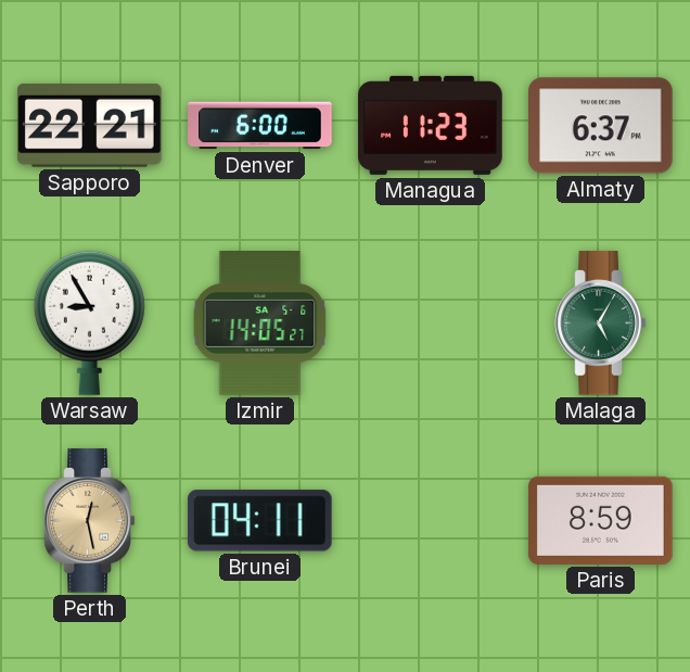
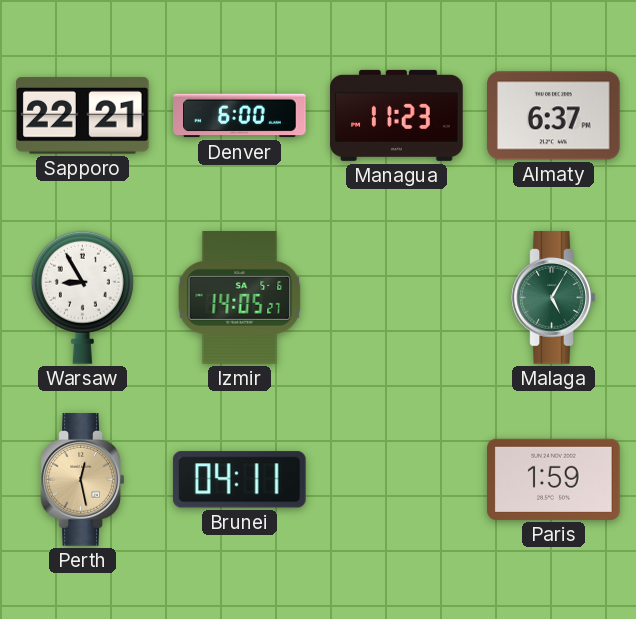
Paris: 8:59 -> 1:59
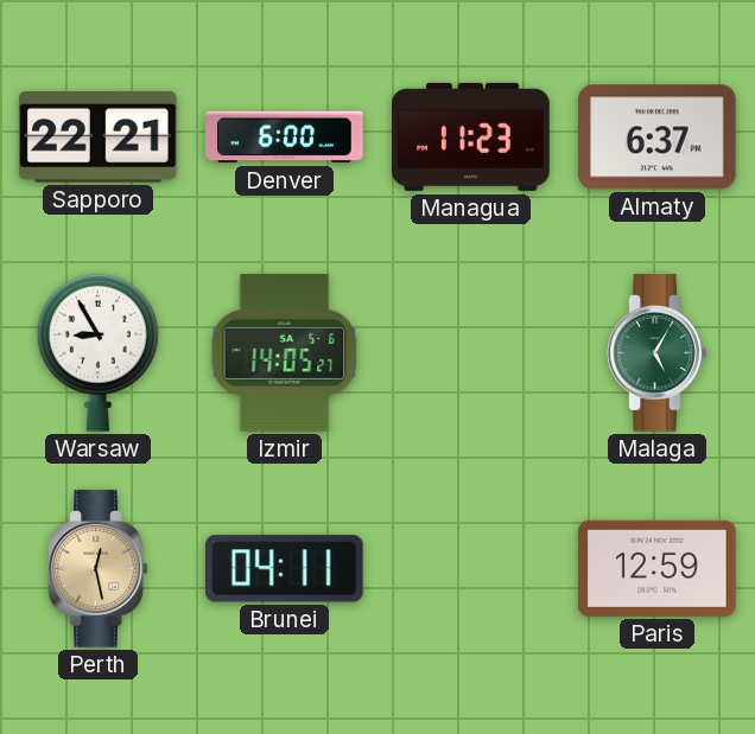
Paris: 1:59 -> 12:59
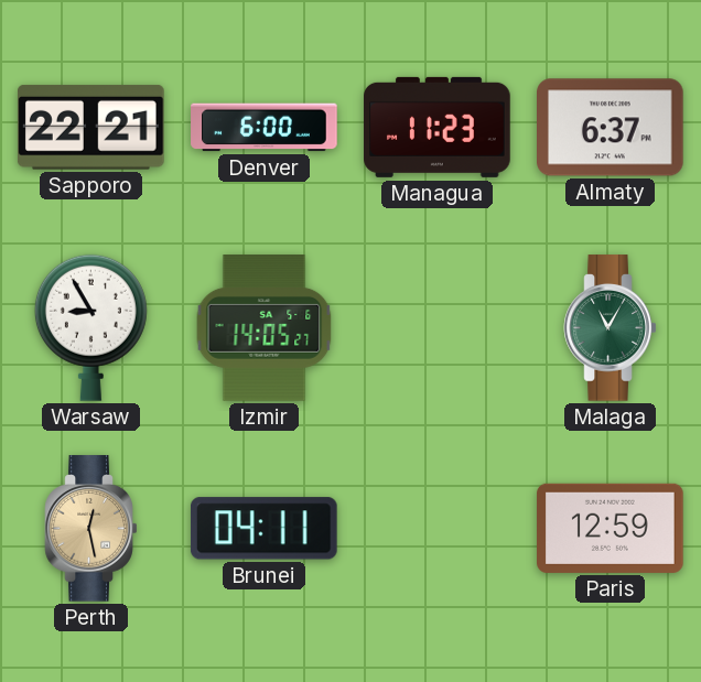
Malaga: 5:05 -> 11:05
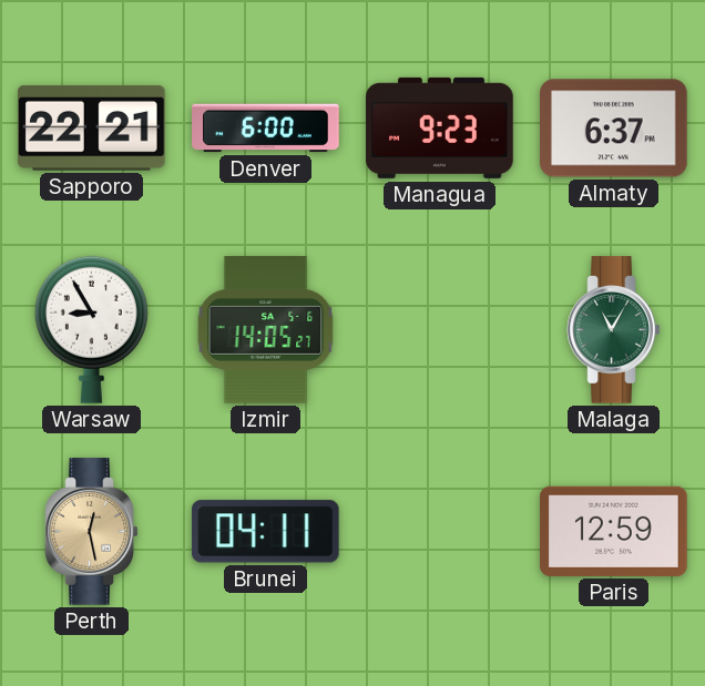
Managua: 11:23 -> 9:23
